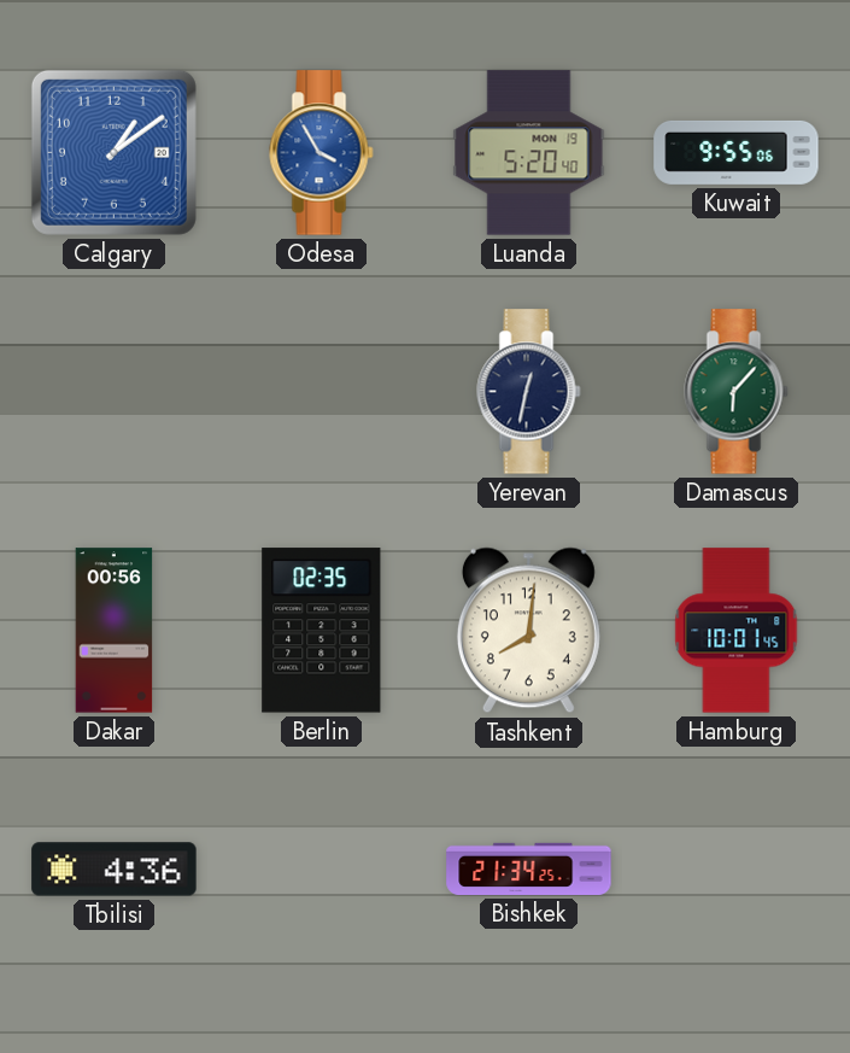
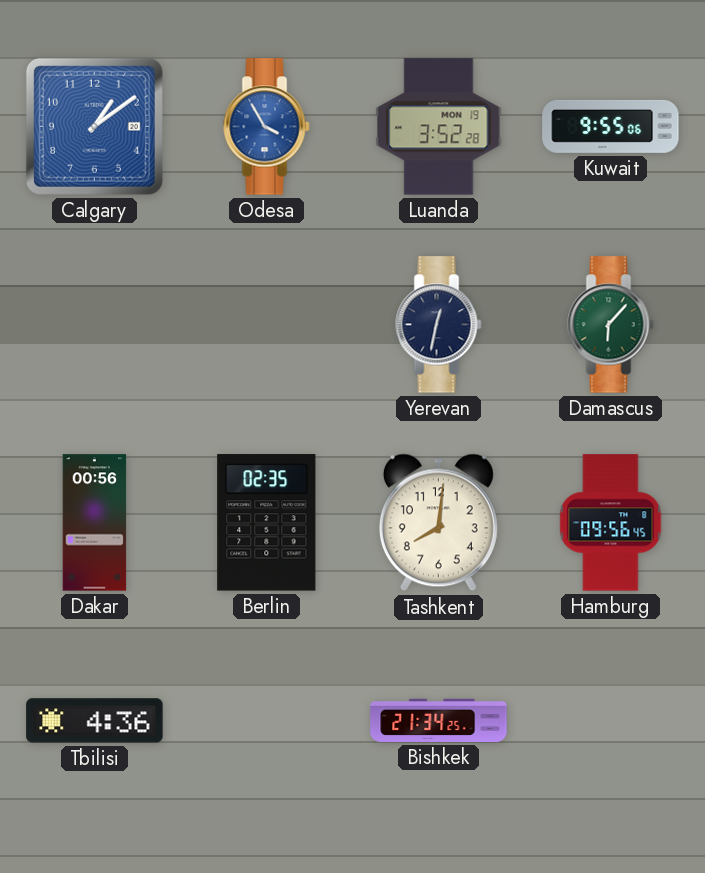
Luanda: 5:20 -> 3:52
Hamburg: 10:01 -> 09:56
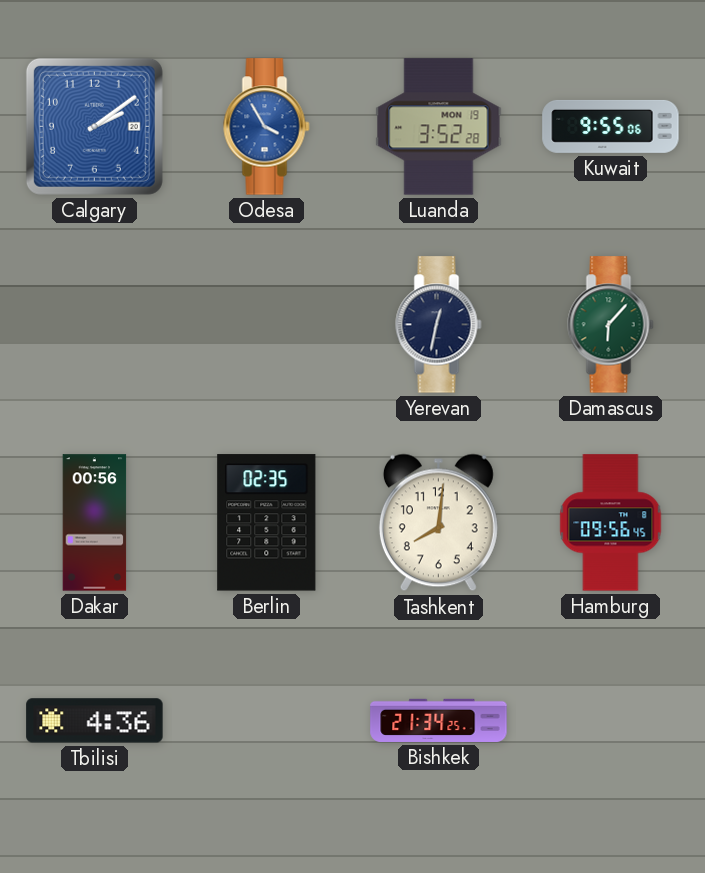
Calgary: 1:09 -> 2:09
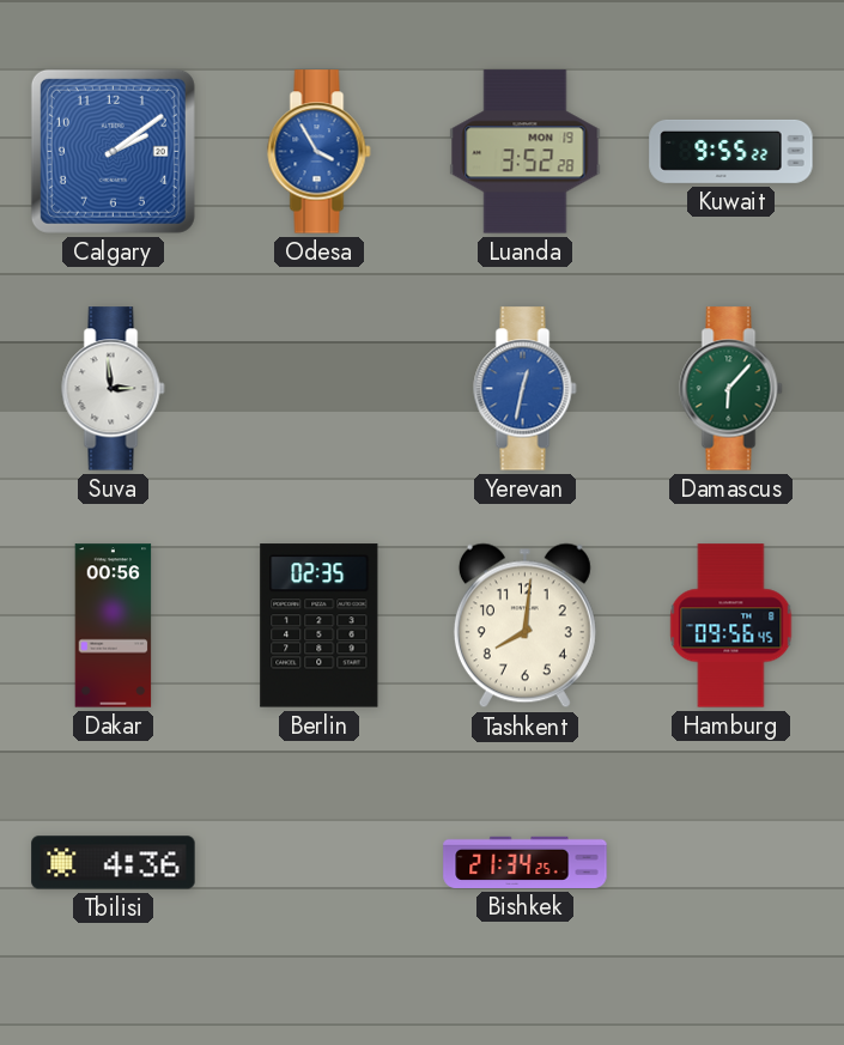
Kuwait: 9:55:06 -> 9:55:22
Suva: none -> 2:59
Yerevan dial: navy -> blue
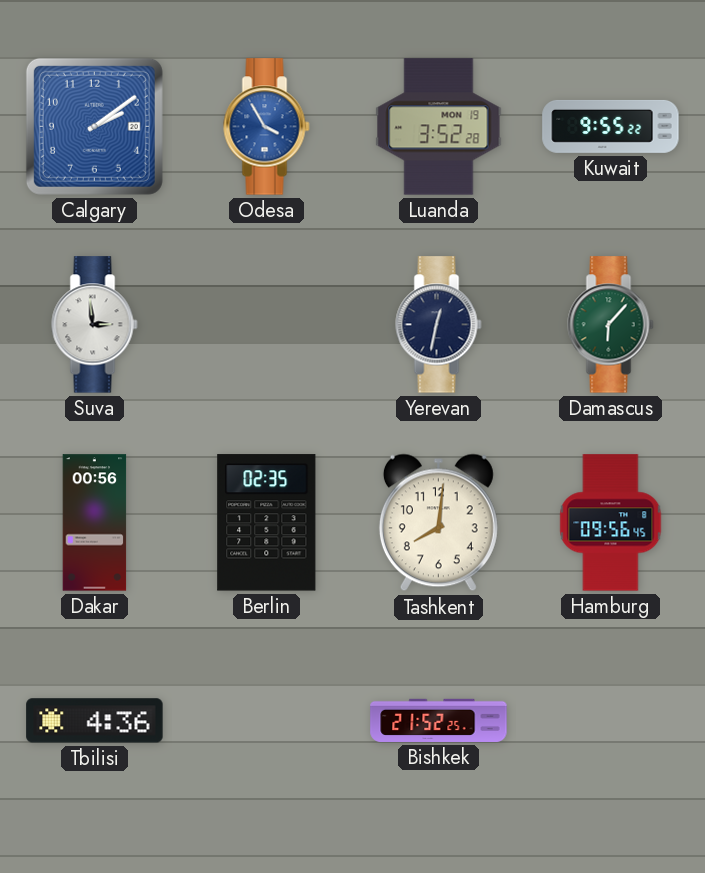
Yerevan dial: blue -> navy
Bishkek: 21:34 -> 21:52
